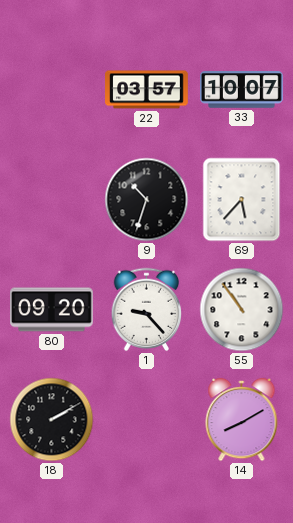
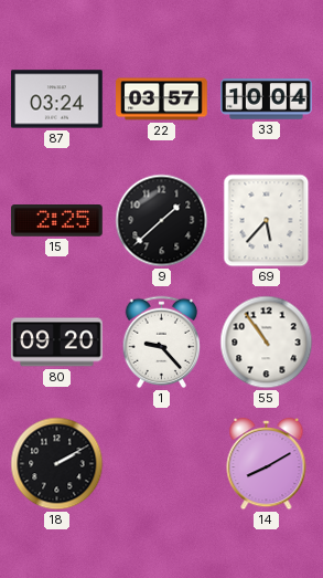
87: none -> 03:24
33: 10:07 -> 10:04
15: none -> 2:25
9: 10:33 -> 1:38
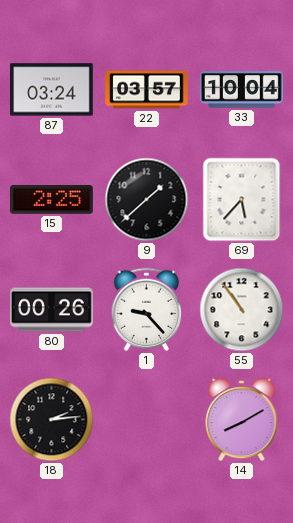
80: 09:20 -> 00:26
18: 2:10 -> 2:14
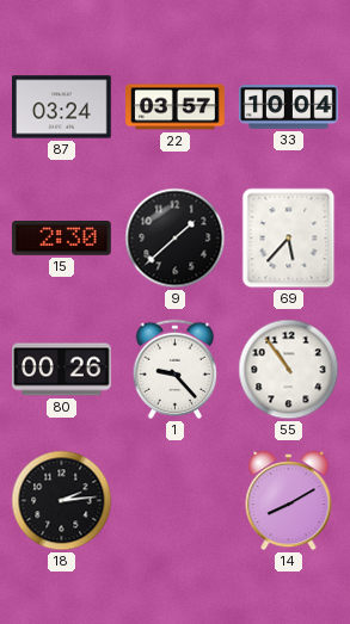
15: 2:25 -> 2:30
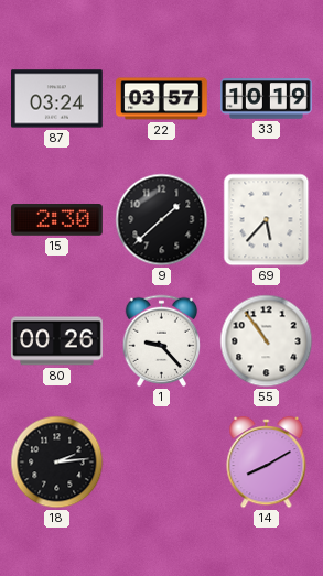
33: 10:04 -> 10:19
